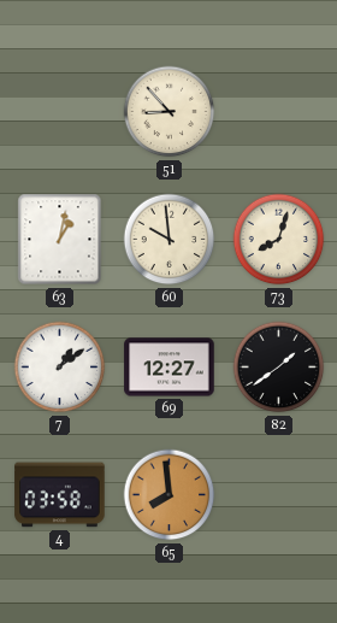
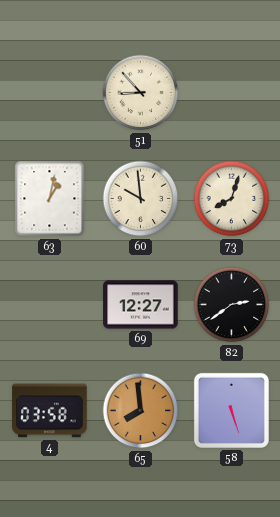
7: 1:09 -> none
82: 1:39 -> 2:39
58: none -> 5:27
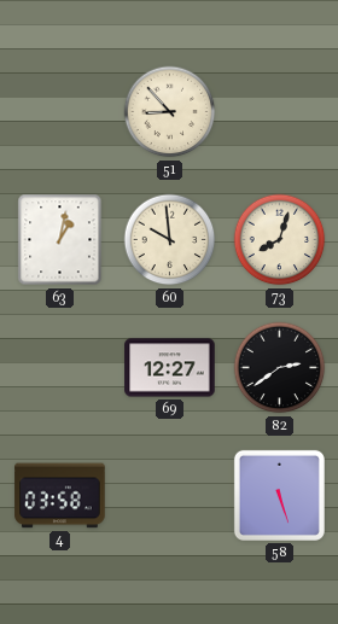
65: 7:59 -> none
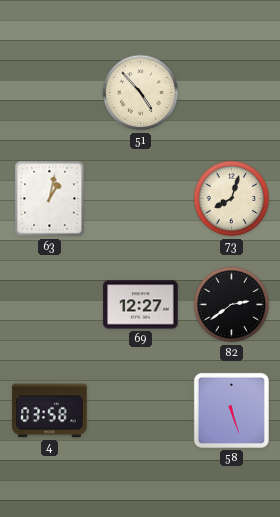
51: 8:53 -> 4:53
60: 9:59 -> none
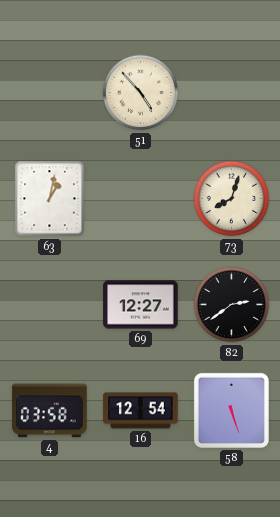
16: none -> 12:54
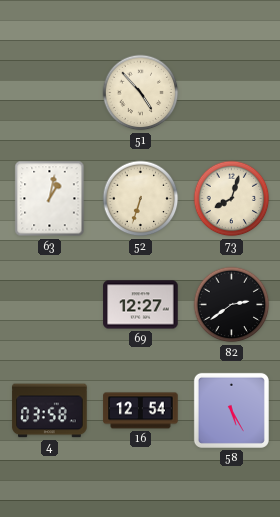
52: none -> 6:33
58: 5:27 -> 5:25
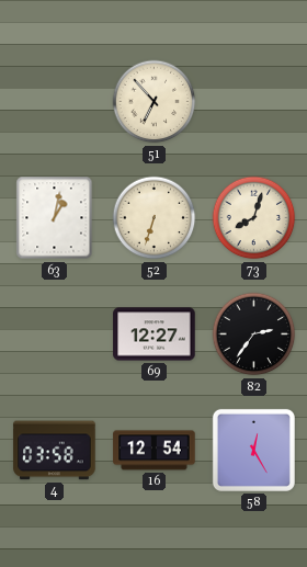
51: 4:53 -> 6:53
82: 2:39 -> 2:36
58: 5:25 -> 12:25
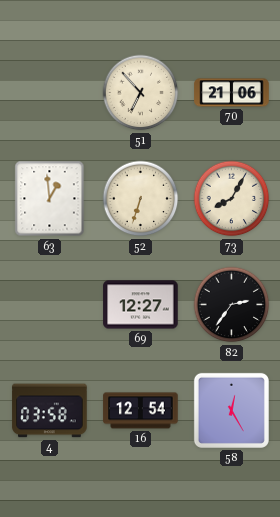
70: none -> 21:06
63: 1:02 -> 12:59
73: 8:03 -> 8:05
